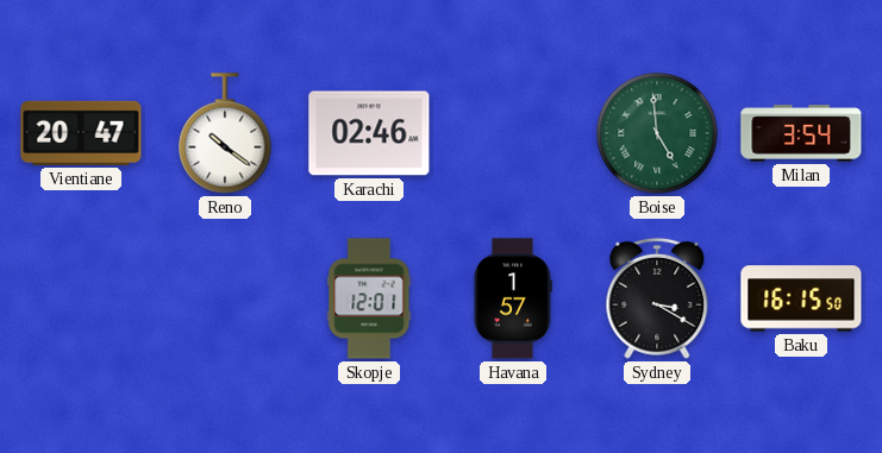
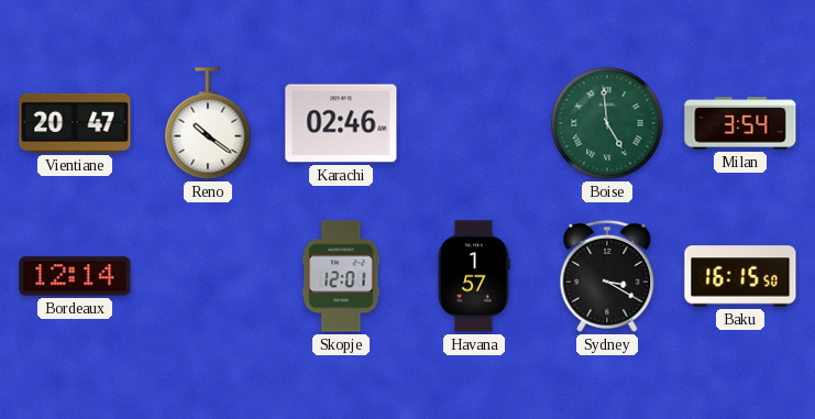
Bordeaux: none -> 12:14
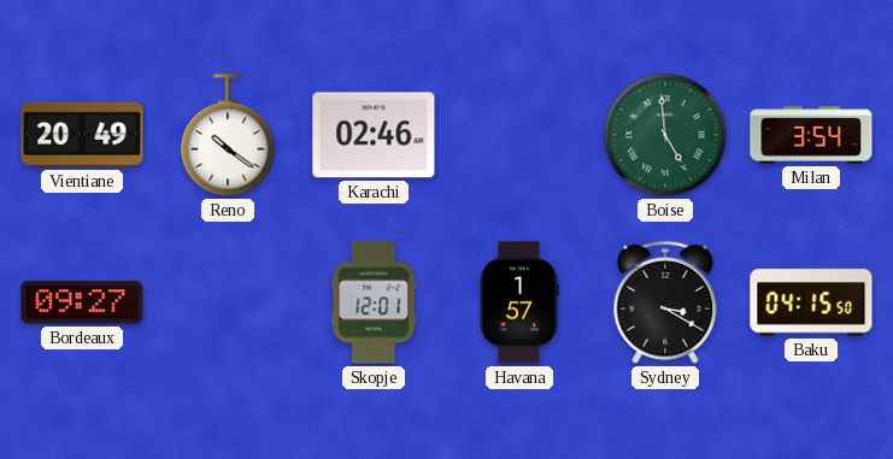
Vientiane: 20:47 -> 20:49
Bordeaux: 12:14 -> 09:27
Baku: 16:15 -> 04:15
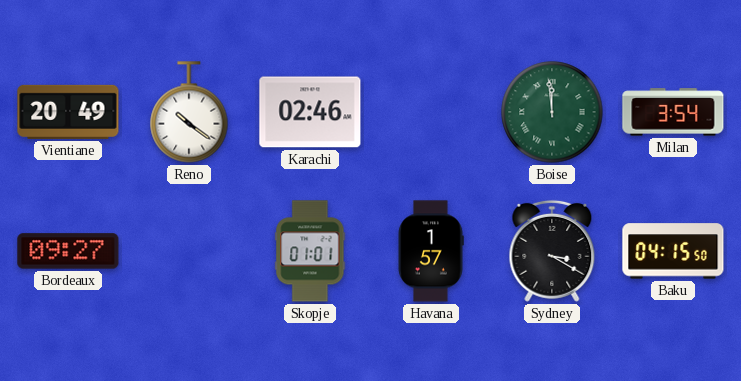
Boise: 4:59 -> 11:59
Skopje: 12:01 -> 01:01
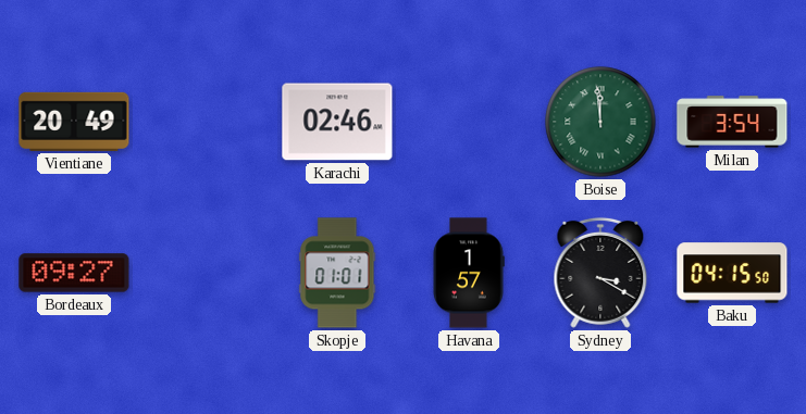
Reno: 10:21 -> none
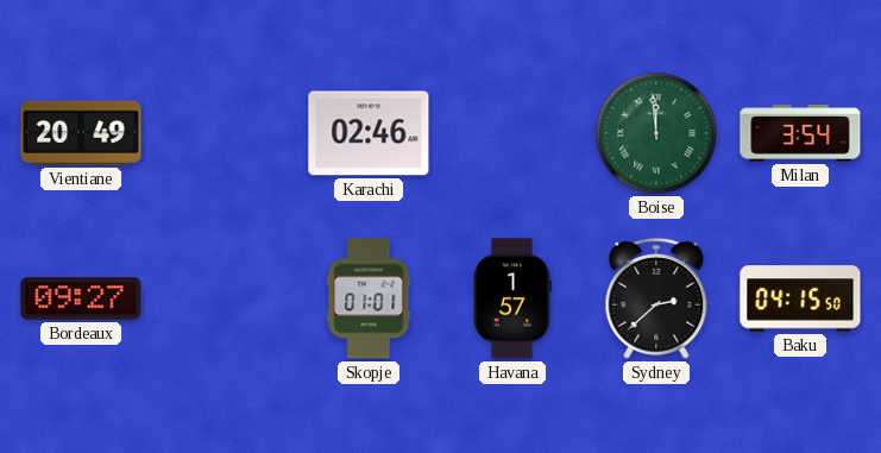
Sydney: 3:20 -> 2:38
